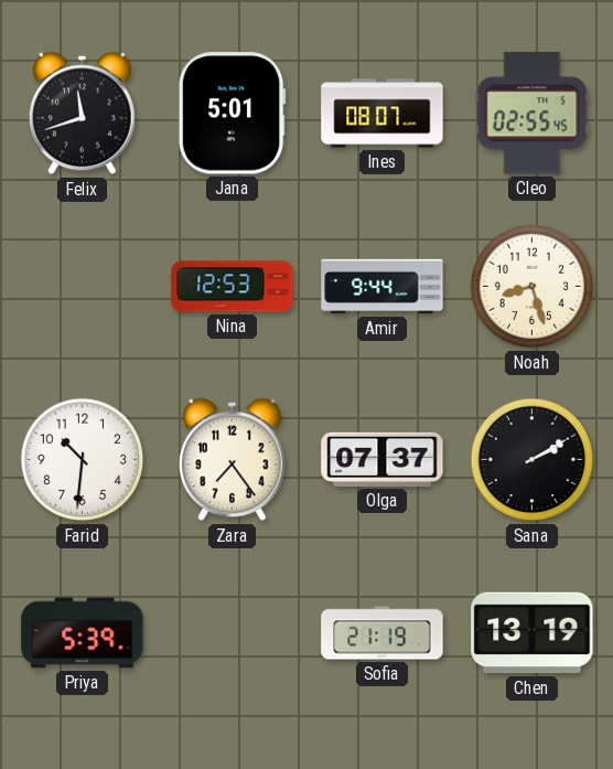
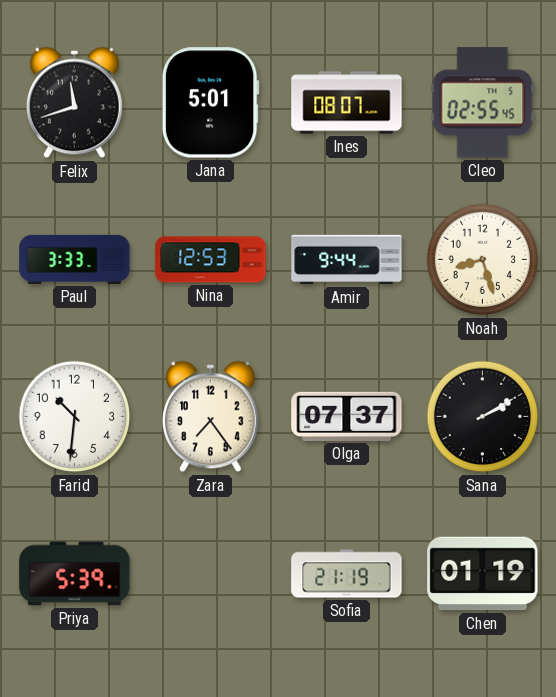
Paul: none -> 3:33
Chen: 13:19 -> 01:19
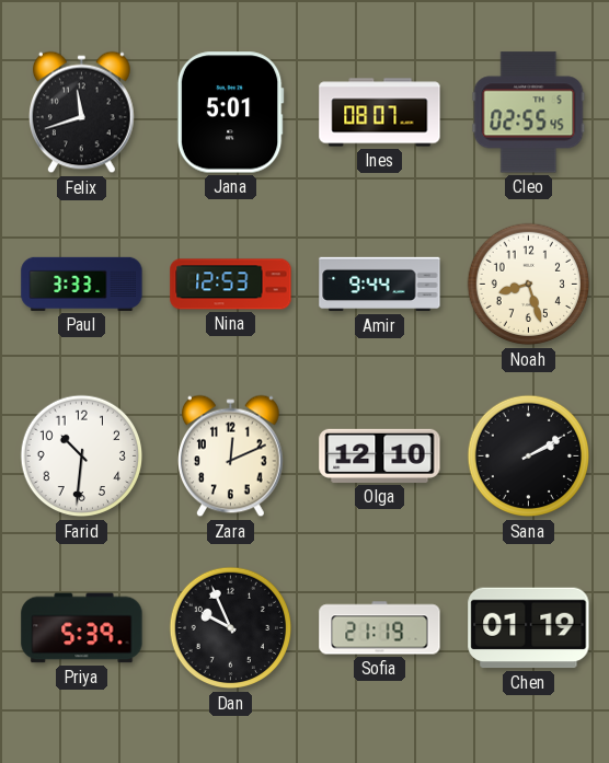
Zara: 7:24 -> 12:11
Olga: 07:37 -> 12:10
Dan: none -> 9:56
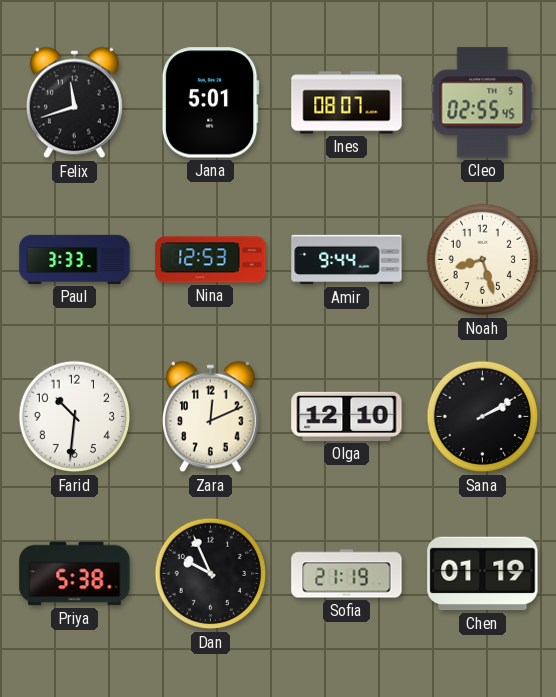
Priya: 5:39 -> 5:38
